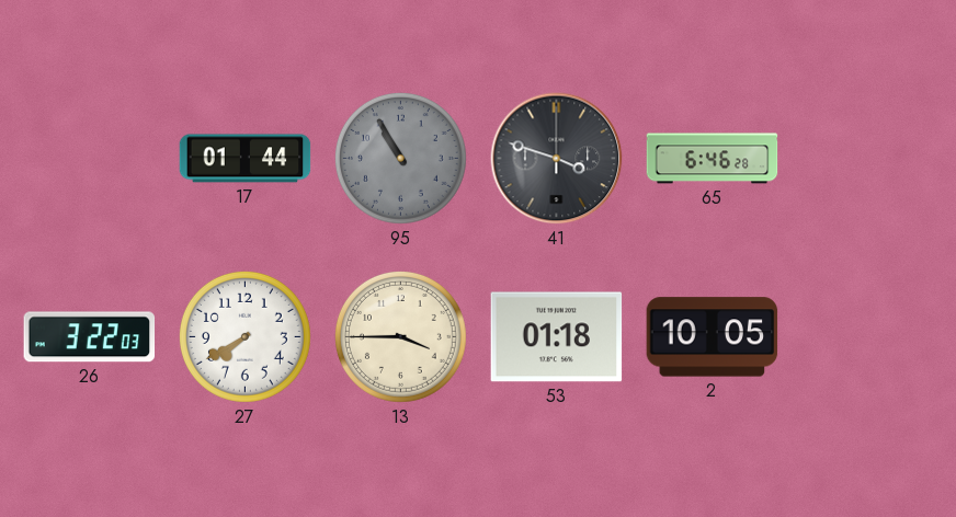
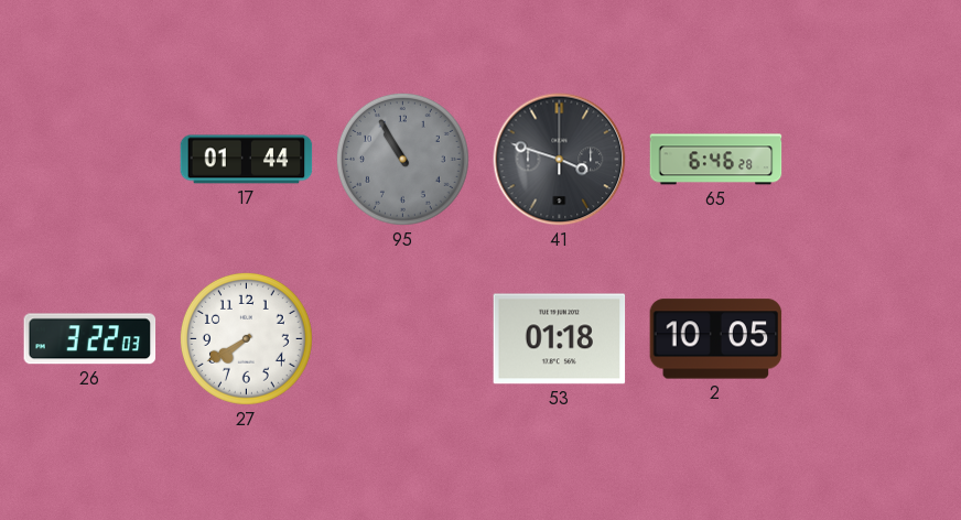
13: 3:45 -> none
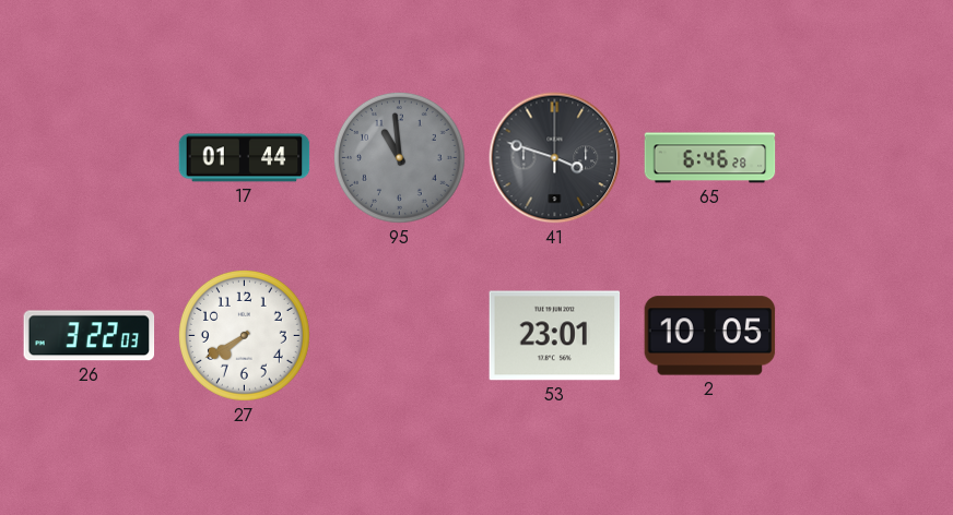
95: 10:55 -> 10:59
53: 01:18 -> 23:01
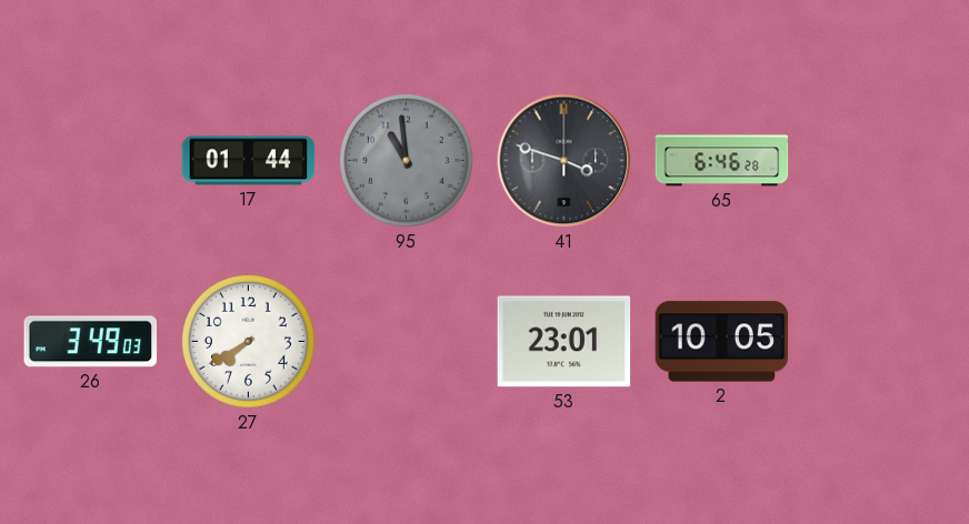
26: 3:22 -> 3:49
